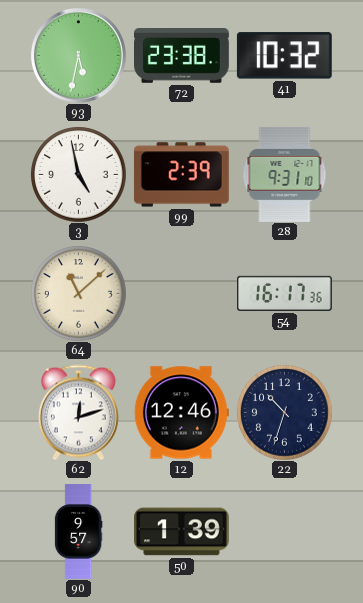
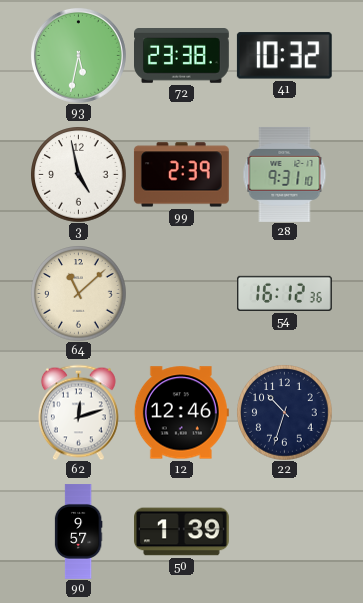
54: 16:17 -> 16:12
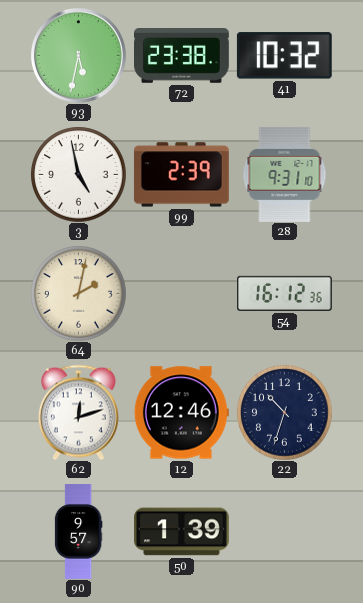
64: 11:08 -> 2:02
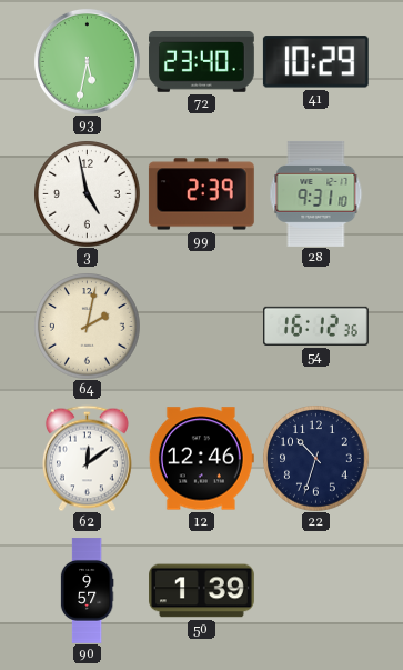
72: 23:38 -> 23:40
41: 10:32 -> 10:29
62: 12:12 -> 12:09
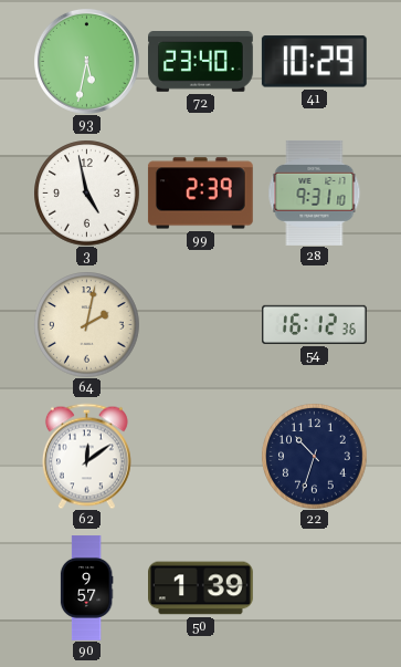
12: 12:46 -> none
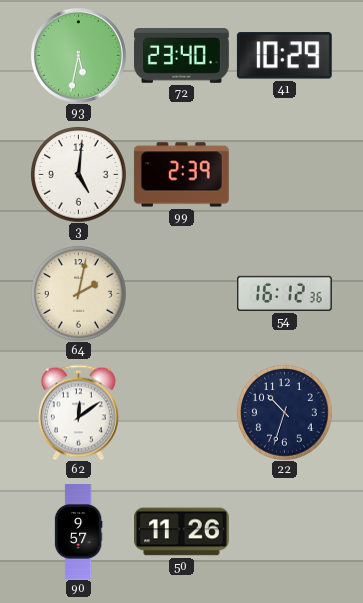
3: 4:58 -> 5:01
28: 9:31 -> none
50: 1:39 -> 11:26
